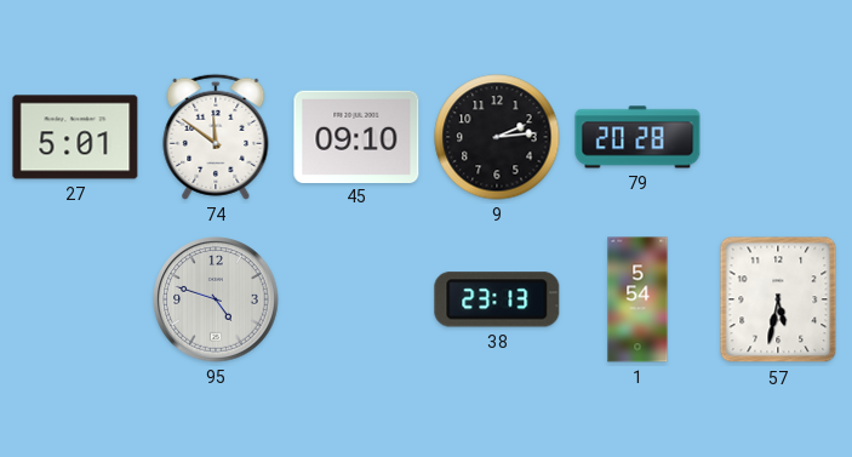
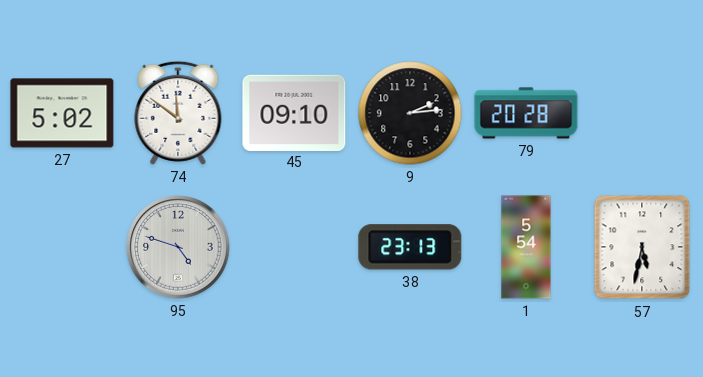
27: 5:01 -> 5:02
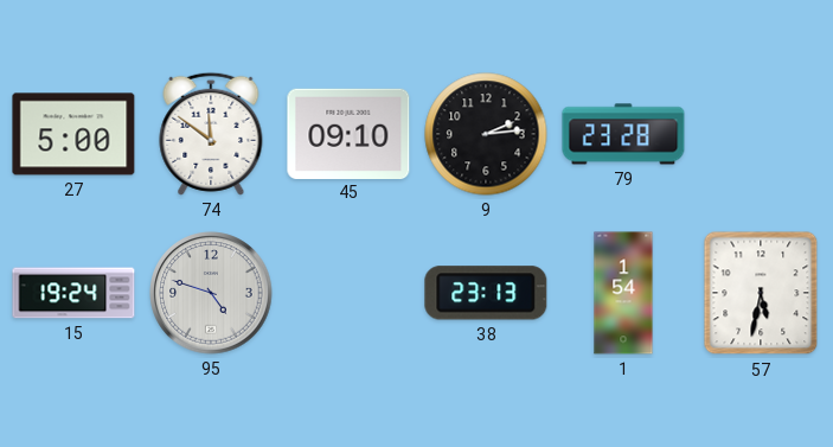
27: 5:02 -> 5:00
79: 20:28 -> 23:28
15: none -> 19:24
1: 5:54 -> 1:54
